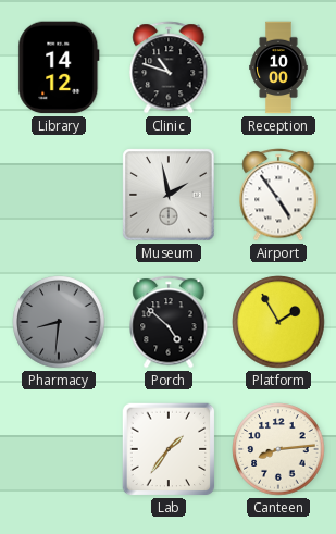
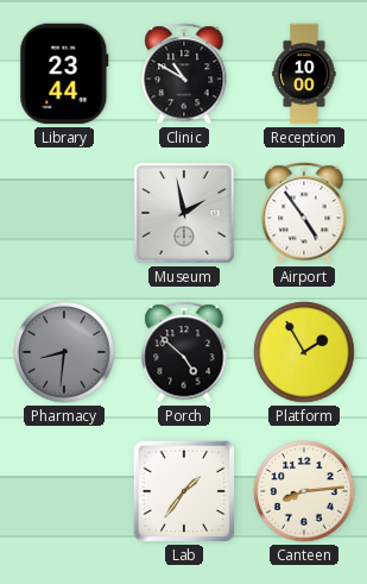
Library: 14:12 -> 23:44
Clinic: 10:48 -> 10:50
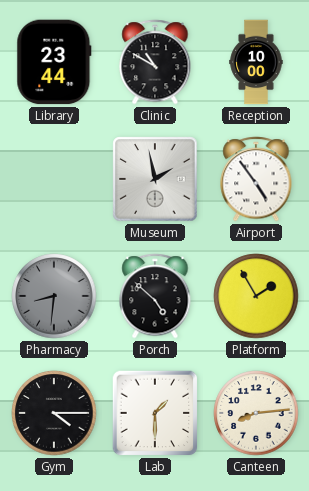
Gym: none -> 4:15
Lab: 1:36 -> 1:30
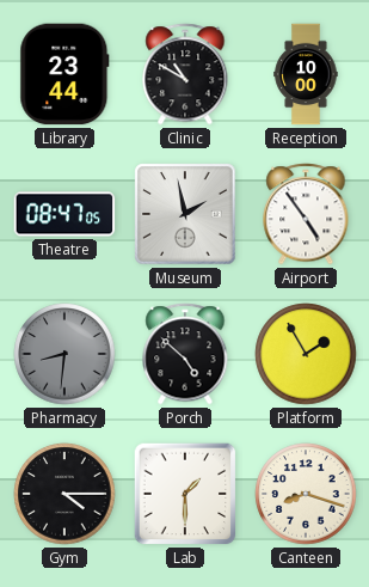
Theatre: none -> 08:47
Canteen: 8:14 -> 8:18
